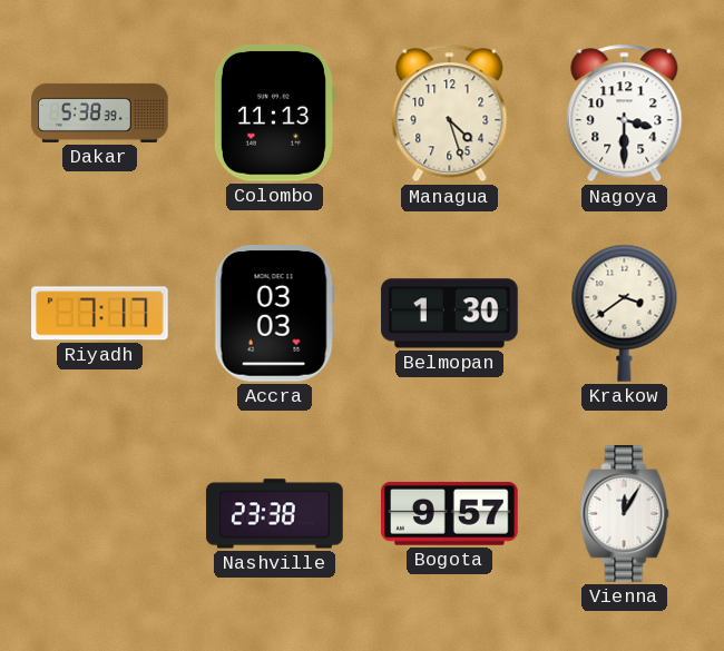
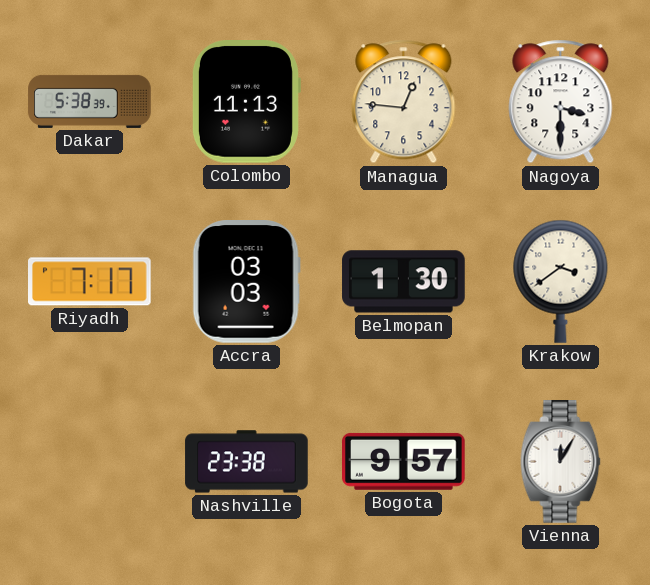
Managua: 4:27 -> 12:46
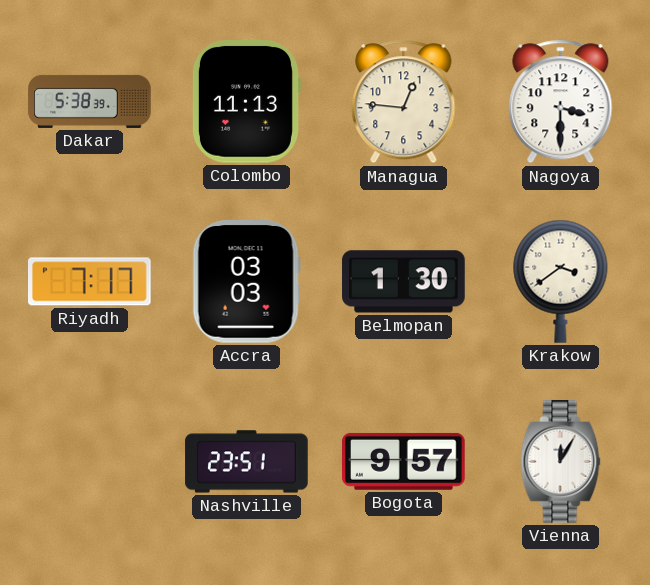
Nashville: 23:38 -> 23:51
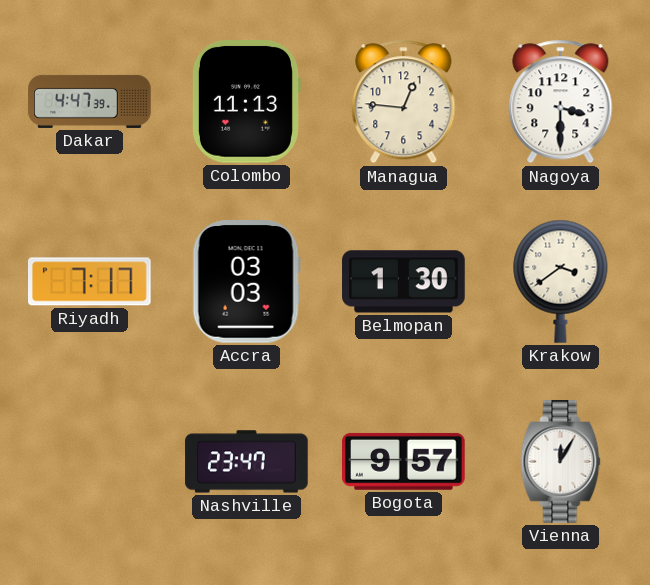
Dakar: 5:38 -> 4:47
Nashville: 23:51 -> 23:47
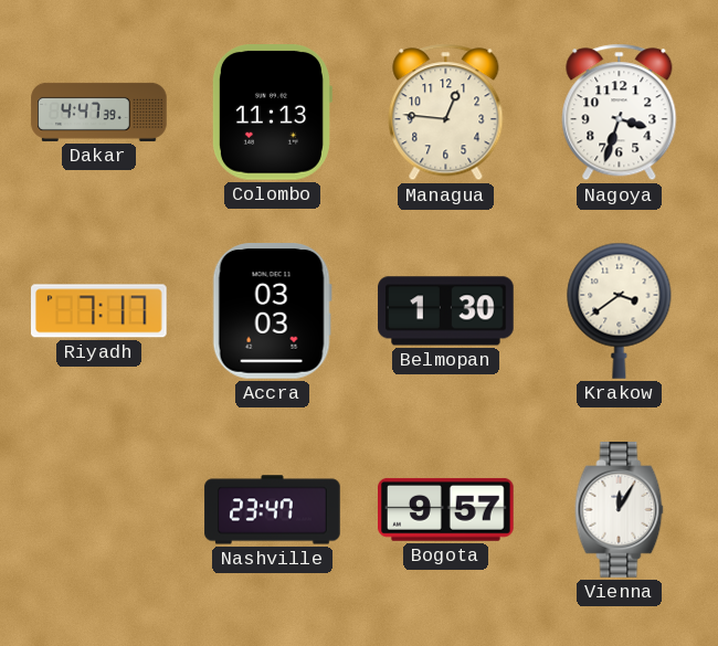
Nagoya: 3:30 -> 3:33
